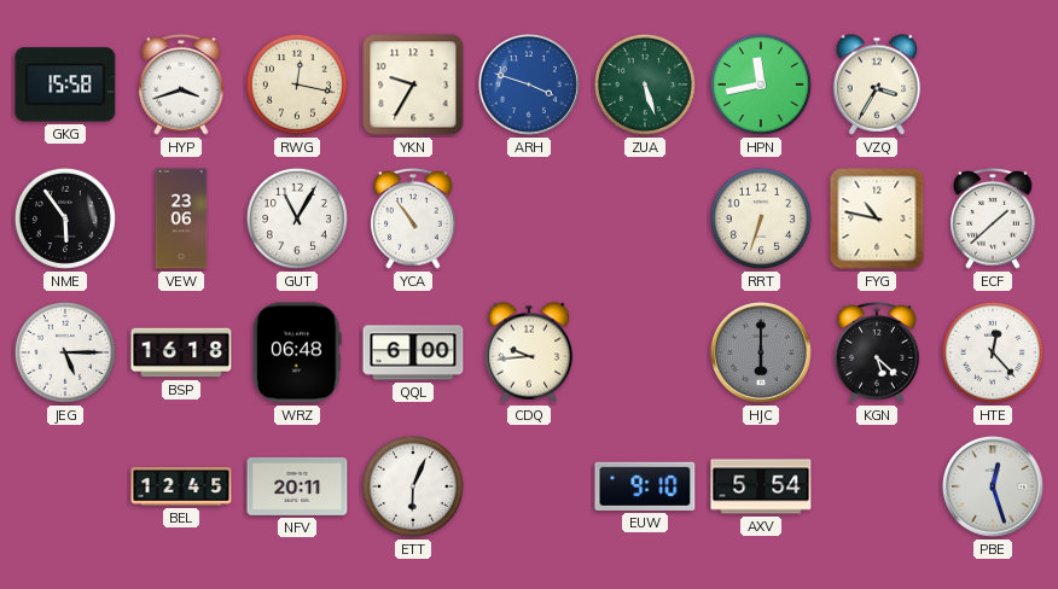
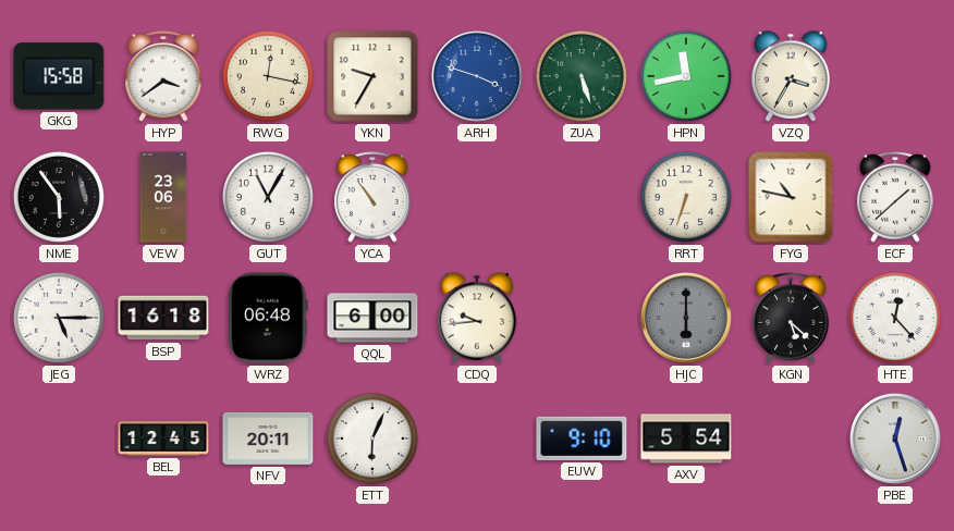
HYP: 3:42 -> 3:39
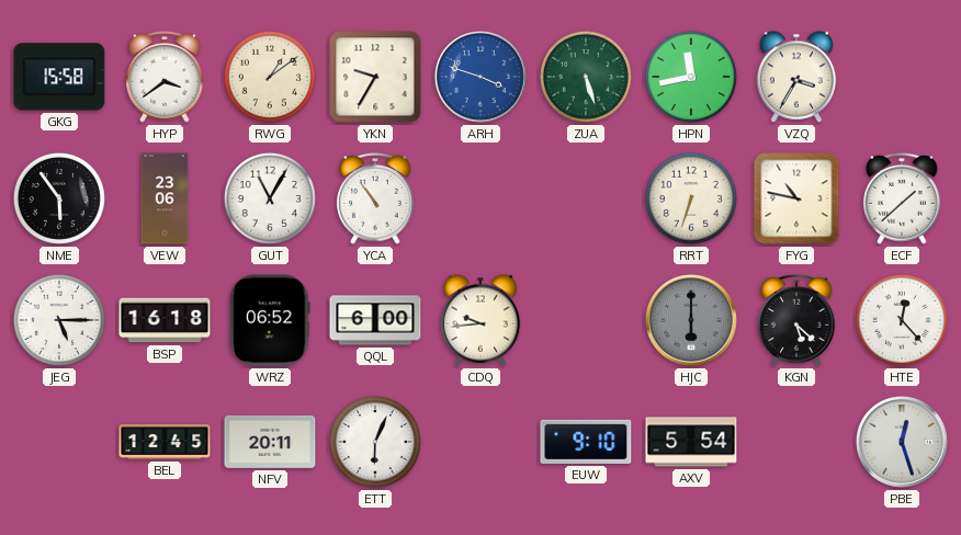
RWG: 12:17 -> 1:09
WRZ: 06:48 -> 06:52
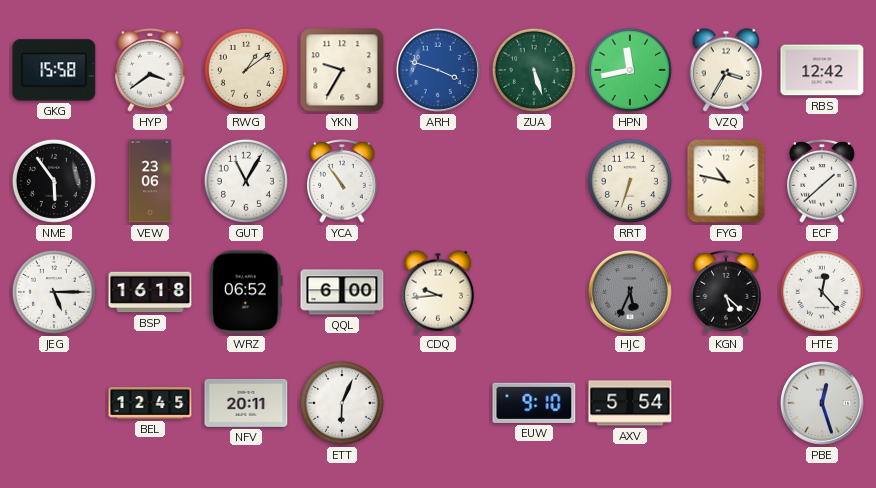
RBS: none -> 12:42
HJC: 6:00 -> 5:34
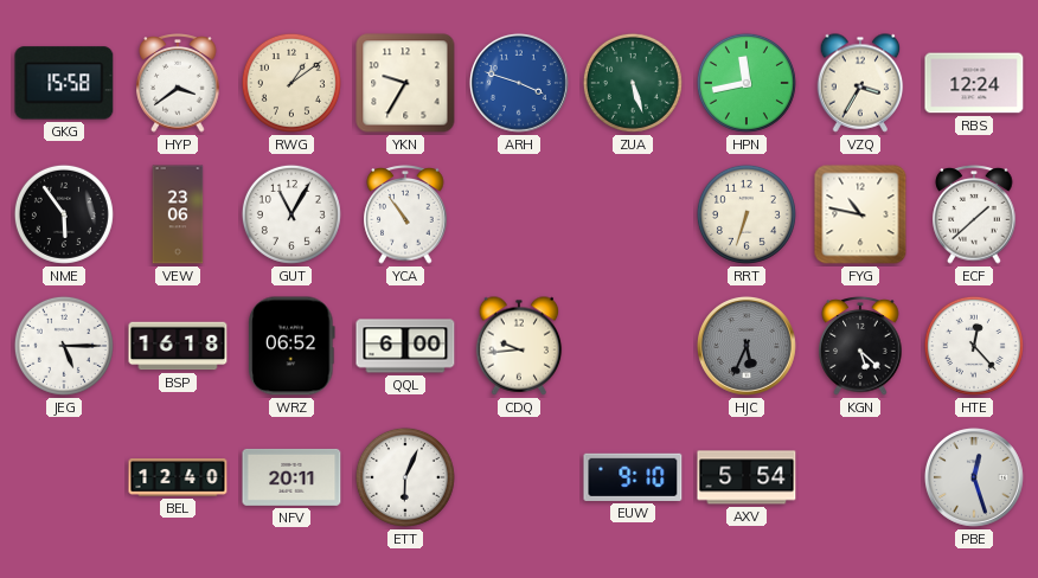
RBS: 12:42 -> 12:24
BEL: 12:45 -> 12:40
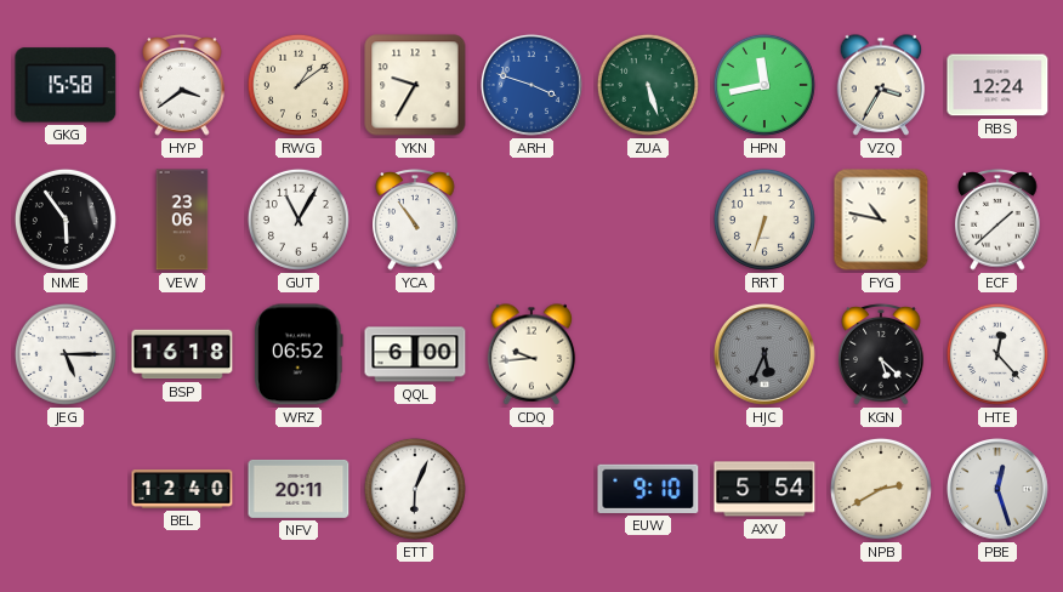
NPB: none -> 2:40
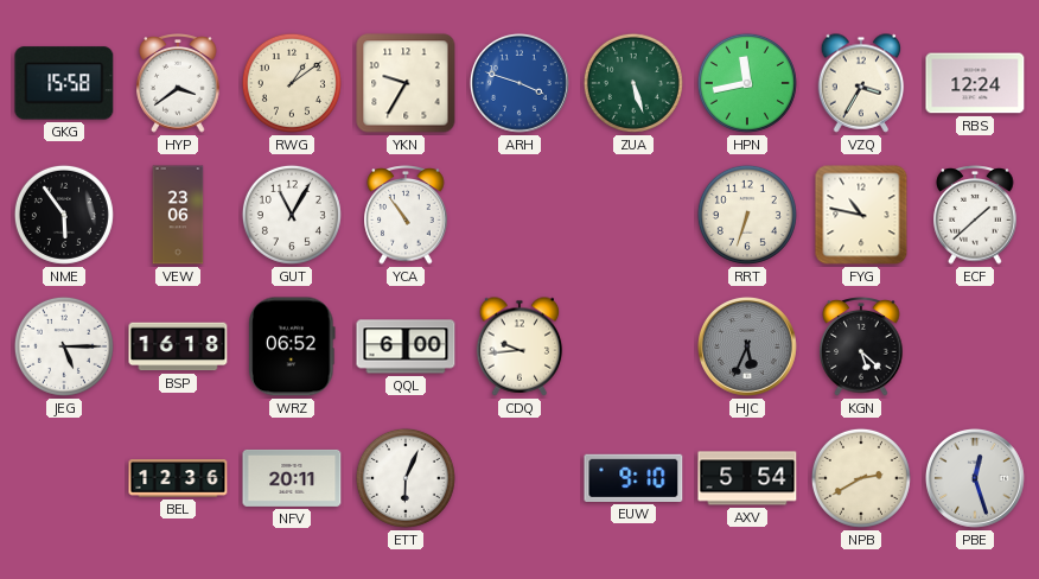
HTE: 12:23 -> none
BEL: 12:40 -> 12:36
